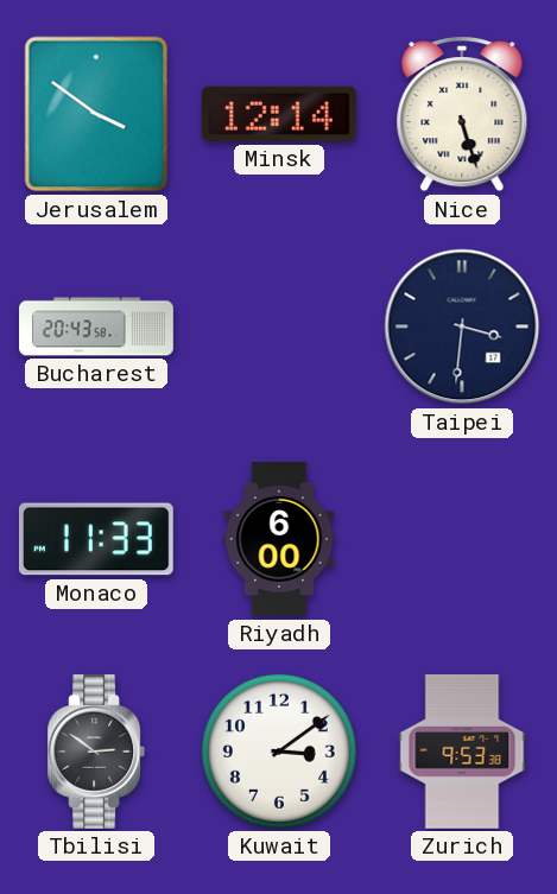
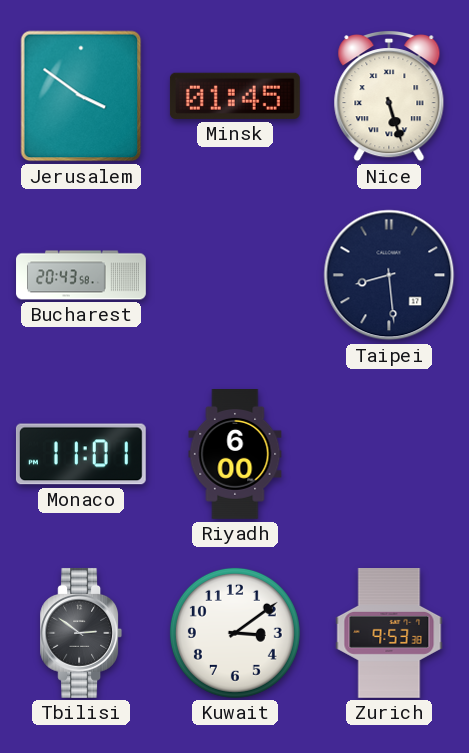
Minsk: 12:14 -> 01:45
Taipei: 3:31 -> 8:29
Monaco: 11:33 -> 11:01
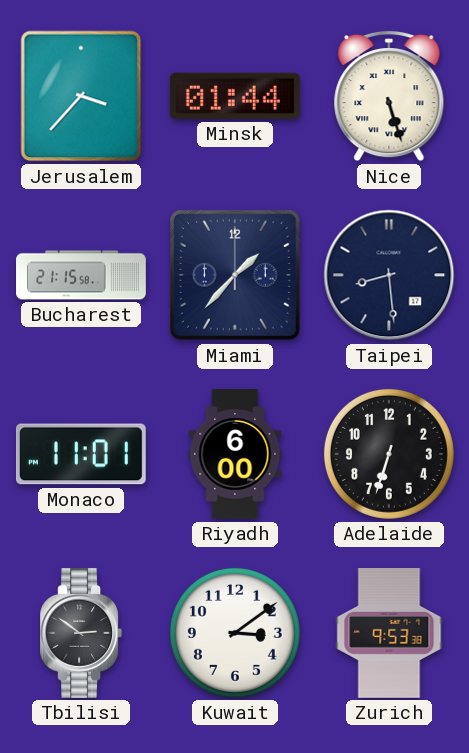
Jerusalem: 3:51 -> 3:37
Minsk: 01:45 -> 01:44
Bucharest: 20:43 -> 21:15
Miami: none -> 1:37
Adelaide: none -> 6:33
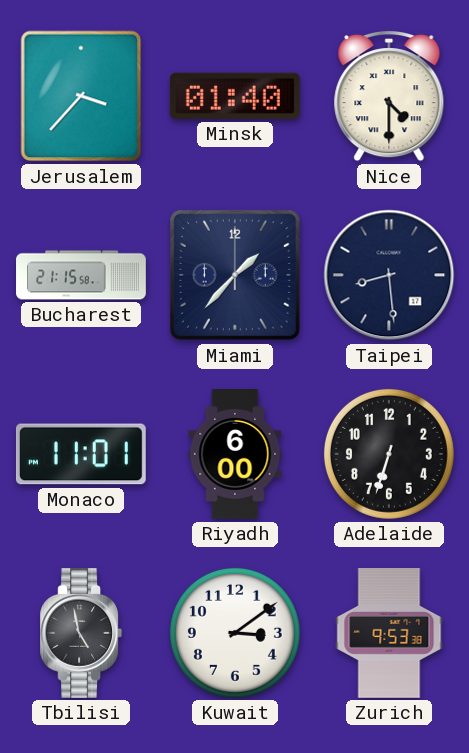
Minsk: 01:44 -> 01:40
Nice: 5:27 -> 4:30
Tbilisi: 2:51 -> 4:58
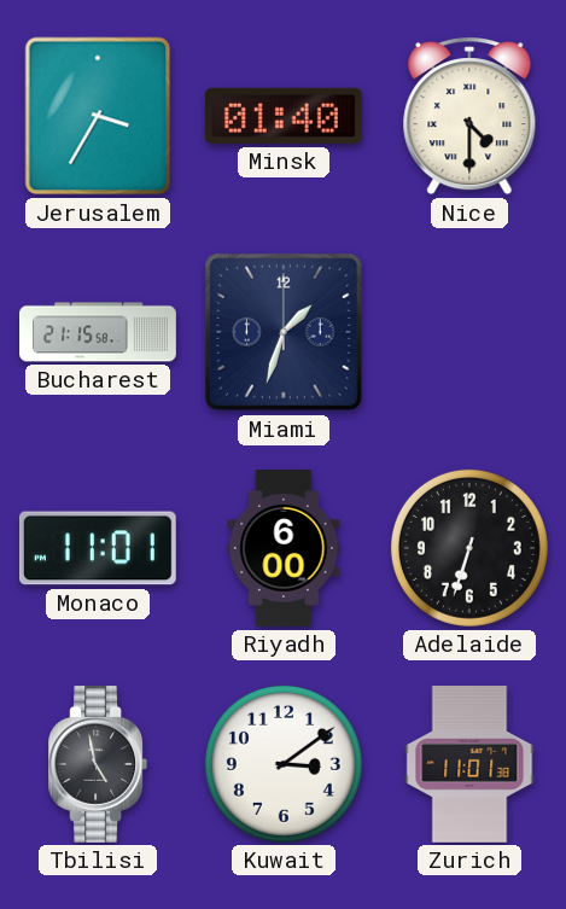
Jerusalem: 3:37 -> 3:35
Miami: 1:37 -> 1:33
Taipei: 8:29 -> none
Zurich: 9:53 -> 11:01
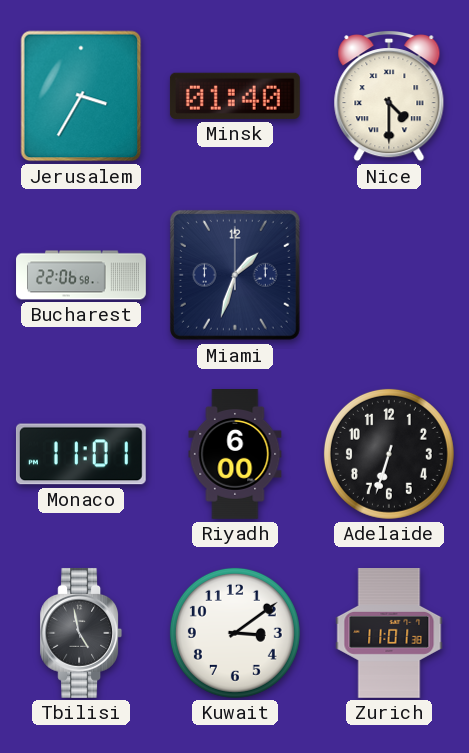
Bucharest: 21:15 -> 22:06
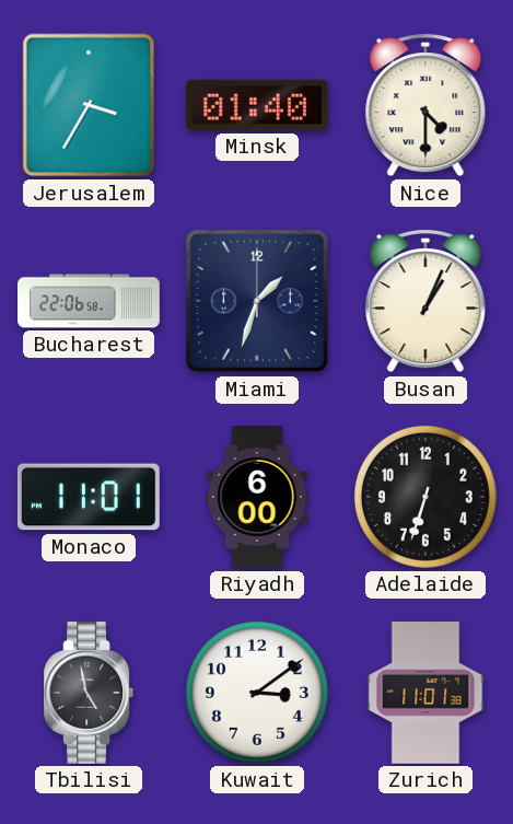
Busan: none -> 1:04
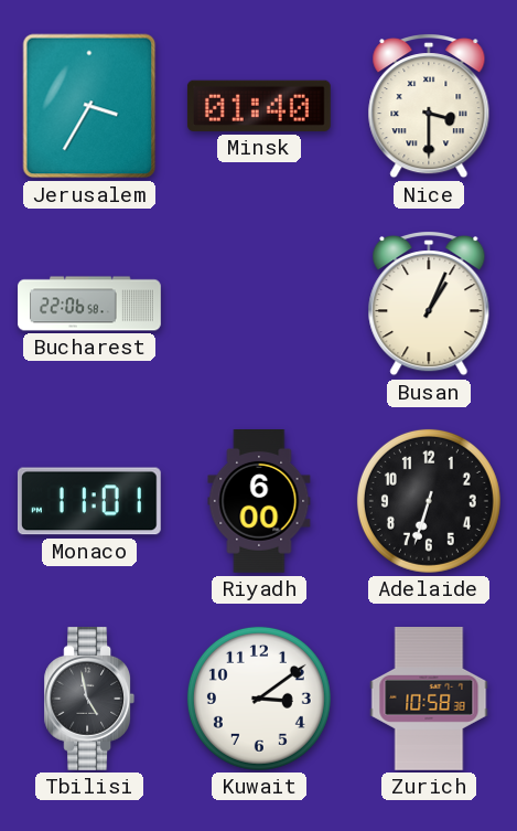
Nice: 4:30 -> 3:30
Miami: 1:33 -> none
Zurich: 11:01 -> 10:58
